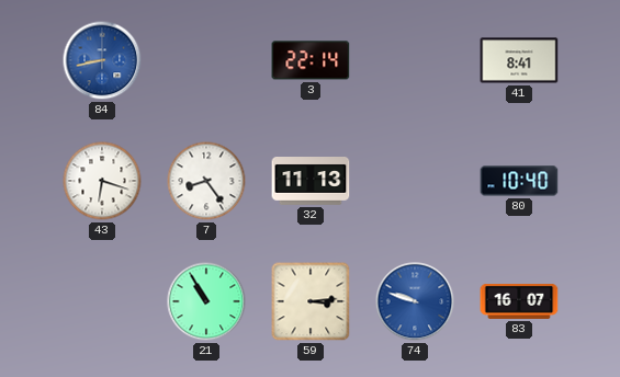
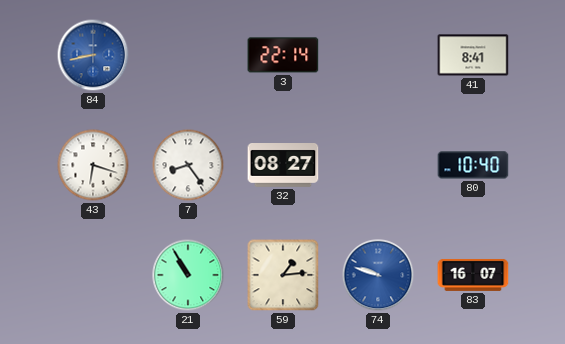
32: 11:13 -> 08:27
59: 3:14 -> 1:14
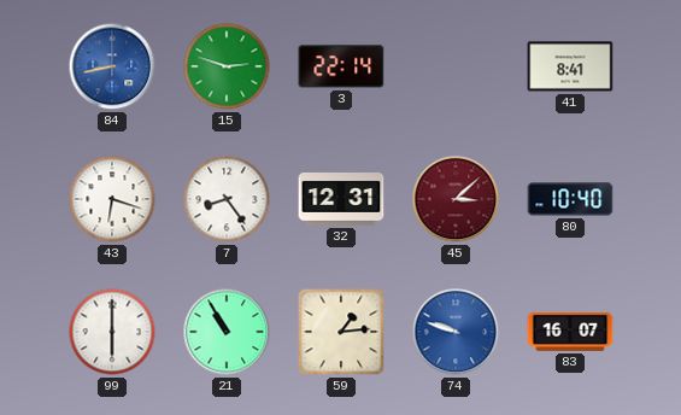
15: none -> 2:48
32: 08:27 -> 12:31
45: none -> 3:08
99: none -> 6:00
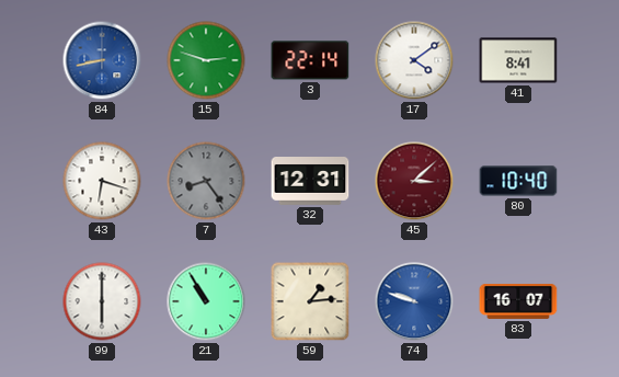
17: none -> 4:09
7 dial: white -> grey
